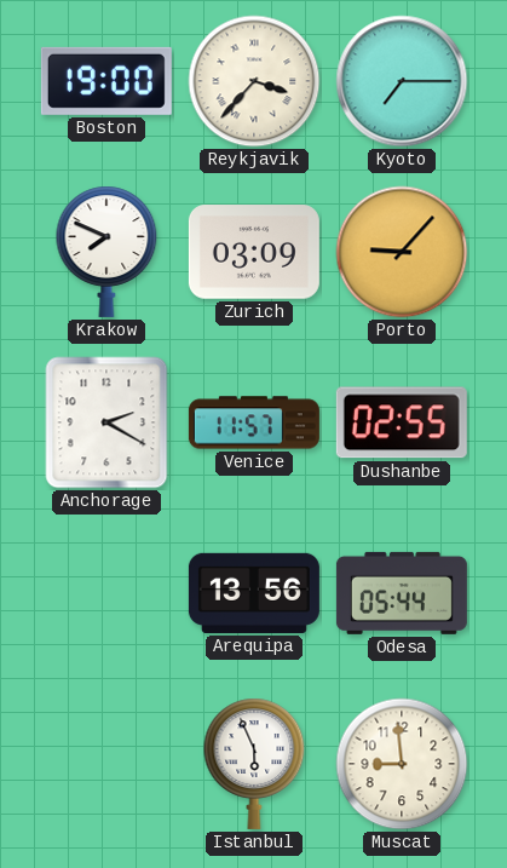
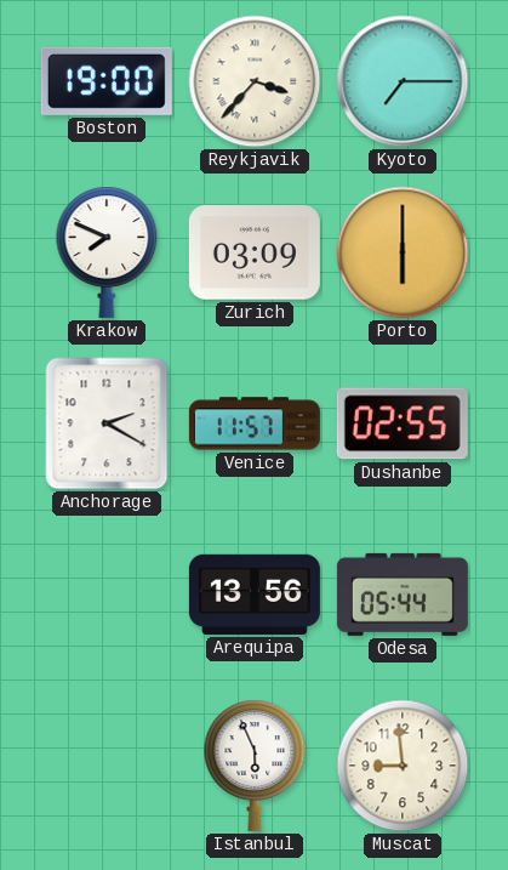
Porto: 9:07 -> 6:00
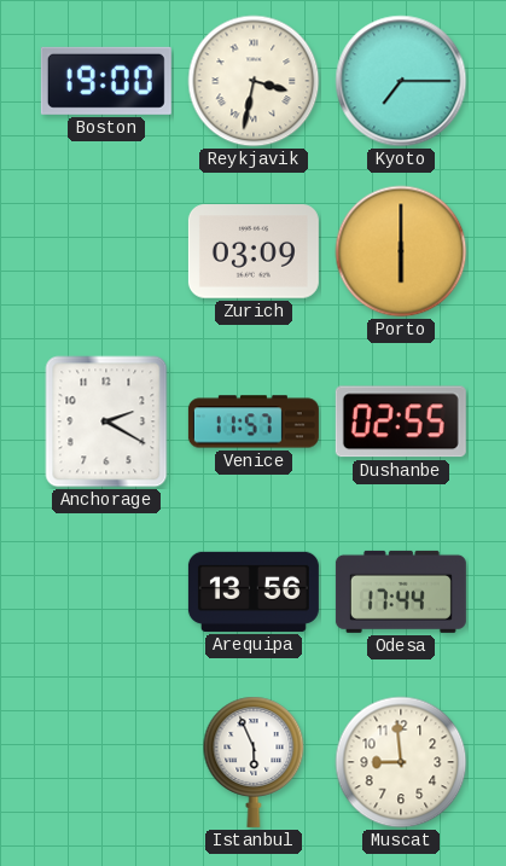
Reykjavik: 3:37 -> 3:32
Krakow: 7:49 -> none
Odesa: 05:44 -> 17:44
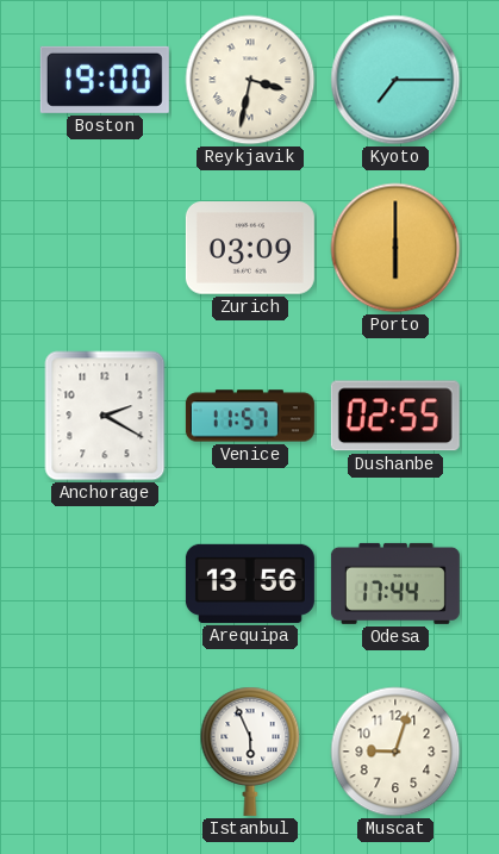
Muscat: 8:59 -> 9:03
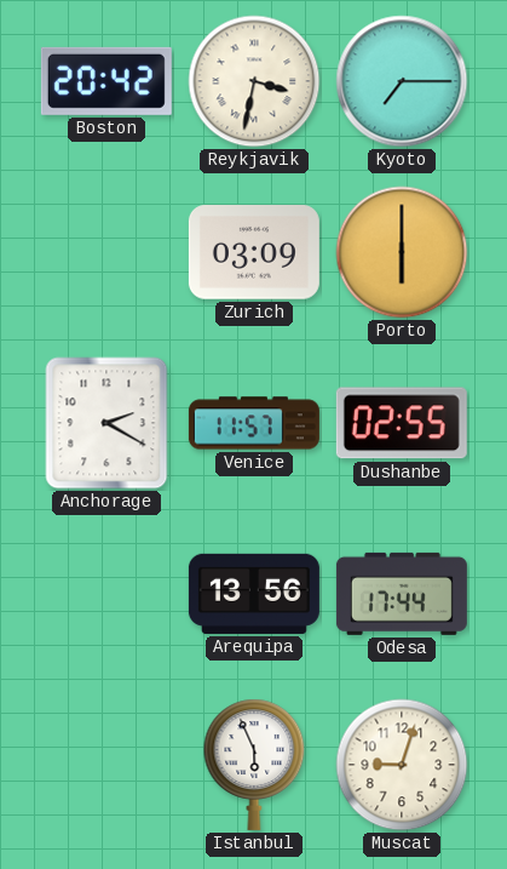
Boston: 19:00 -> 20:42
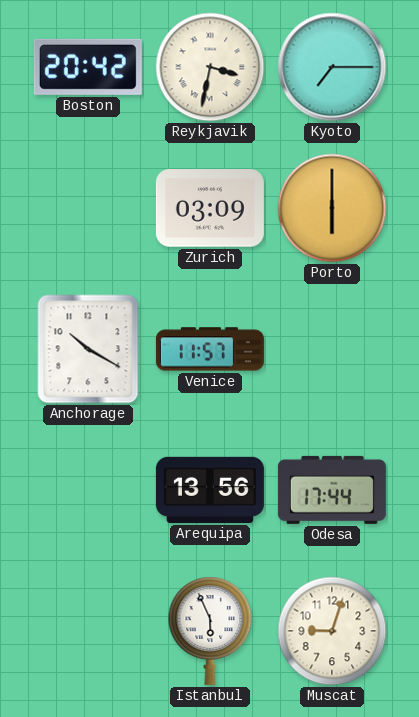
Anchorage: 2:20 -> 10:20
Dushanbe: 02:55 -> none
